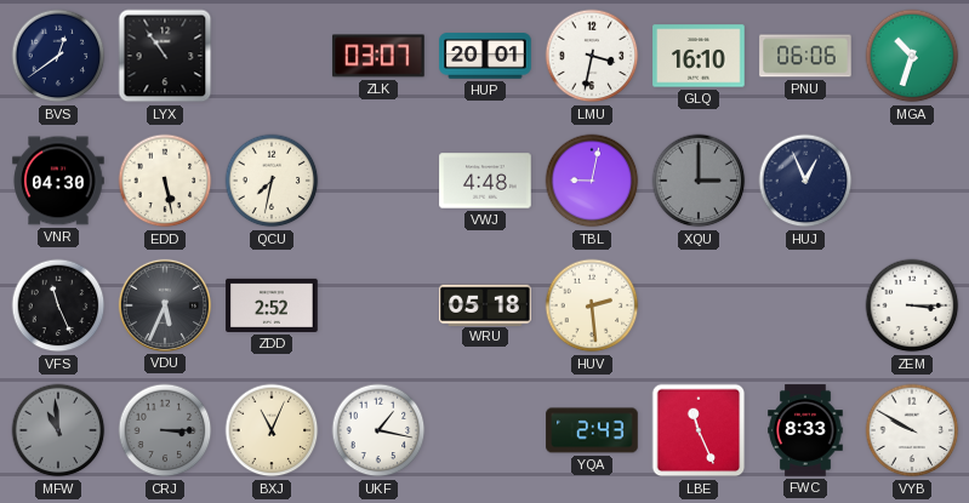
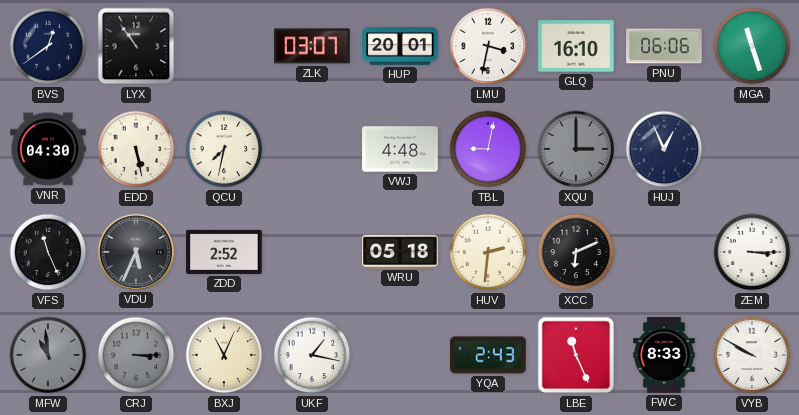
MGA: 10:33 -> 11:27
HUV: 2:29 -> 2:31
XCC: none -> 6:11
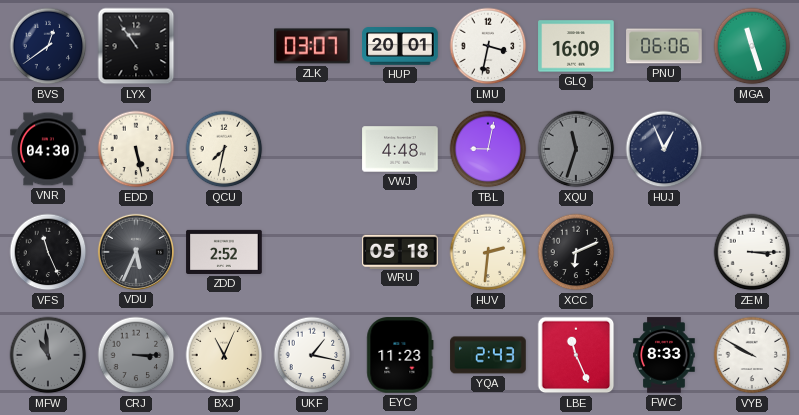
GLQ: 16:10 -> 16:09
XQU: 3:00 -> 11:33
EYC: none -> 11:23
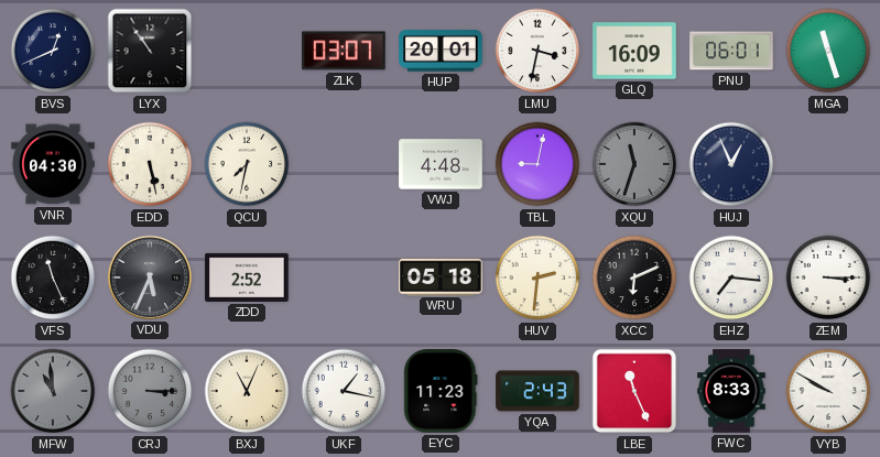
BVS: 12:39 -> 12:41
PNU: 06:06 -> 06:01
EHZ: none -> 7:16
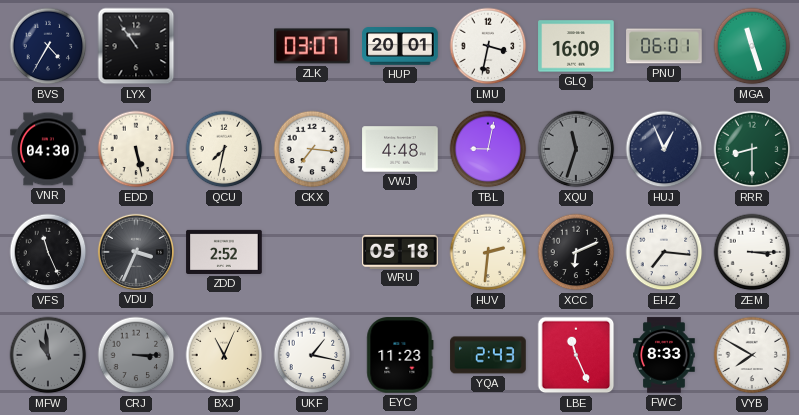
BVS: 12:41 -> 4:35
CKX: none -> 7:16
RRR: none -> 8:30
VDU: 5:34 -> 3:34
VYB: 9:50 -> 7:50
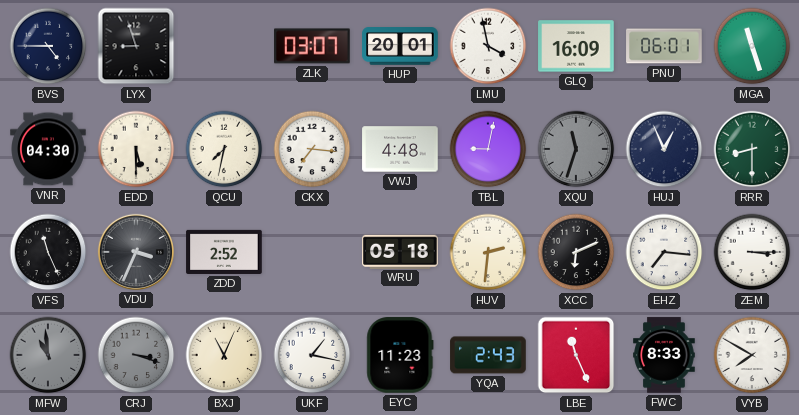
BVS: 4:35 -> 4:45
LYX: 10:54 -> 8:57
LMU: 3:32 -> 3:58
EDD: 5:28 -> 5:30
CRJ: 3:15 -> 3:18
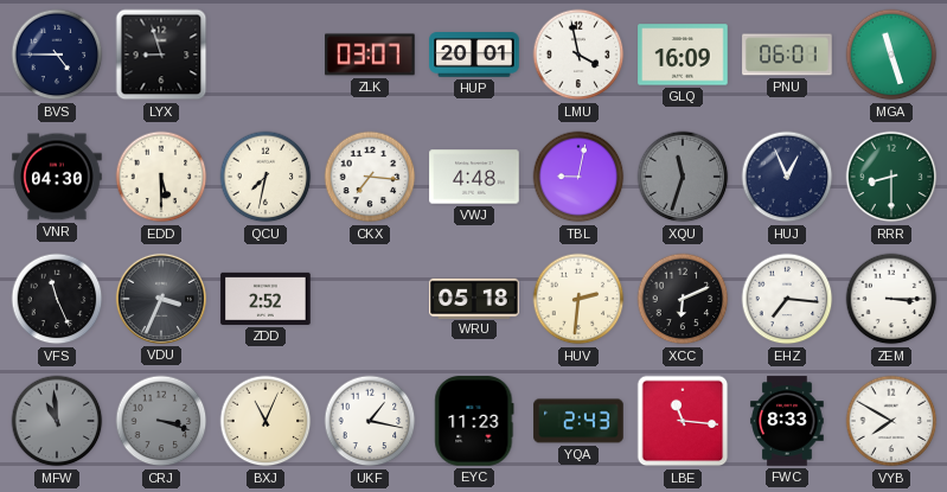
LBE: 11:26 -> 11:16
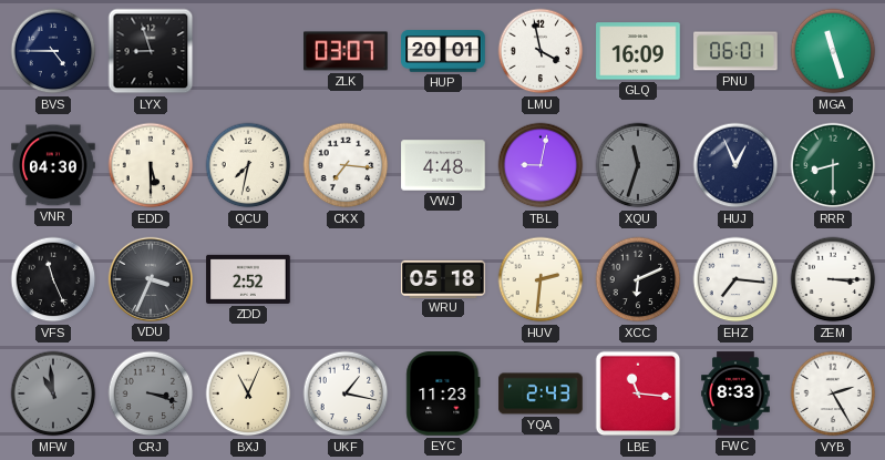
VYB: 7:50 -> 2:25
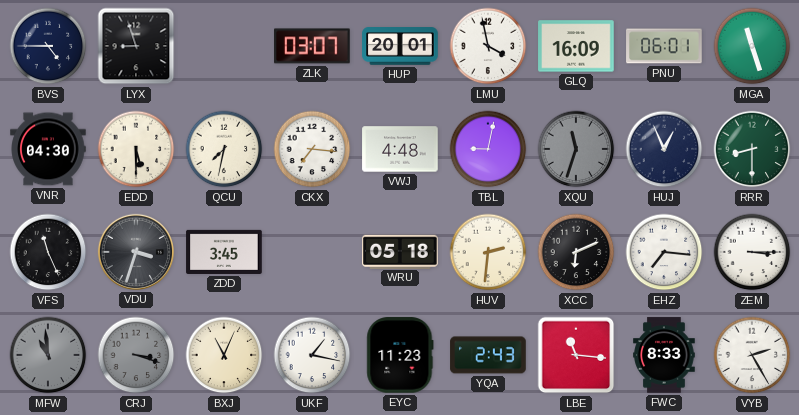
VDU: 3:34 -> 3:33
ZDD: 2:52 -> 3:45
